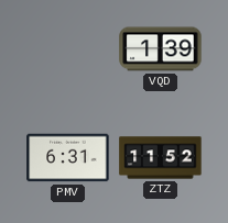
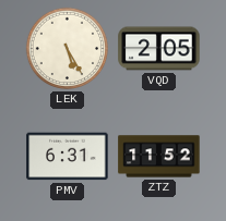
LEK: none -> 5:25
VQD: 1:39 -> 2:05
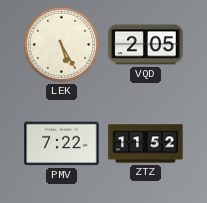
PMV: 6:31 -> 7:22
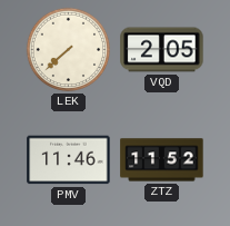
LEK: 5:25 -> 7:38
PMV: 7:22 -> 11:46
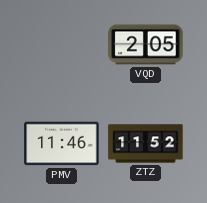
LEK: 7:38 -> none
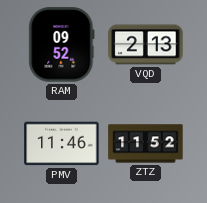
RAM: none -> 09:52
VQD: 2:05 -> 2:13
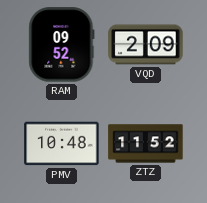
VQD: 2:13 -> 2:09
PMV: 11:46 -> 10:48
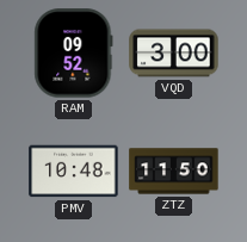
VQD: 2:09 -> 3:00
ZTZ: 11:52 -> 11:50
